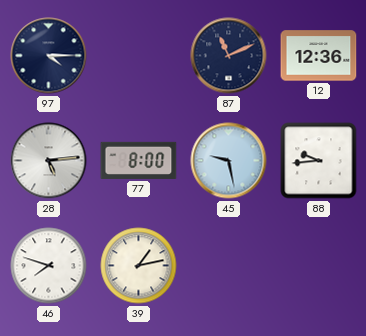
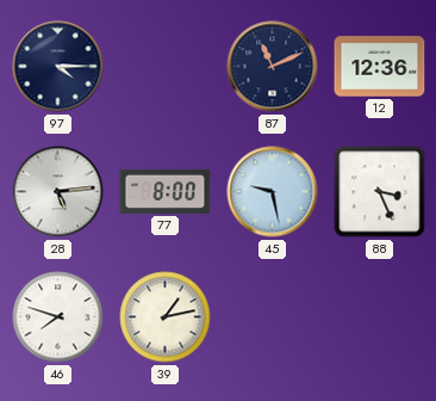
88: 9:44 -> 3:26
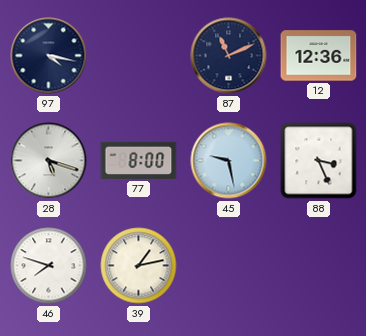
97: 4:15 -> 4:17
28: 5:14 -> 5:18
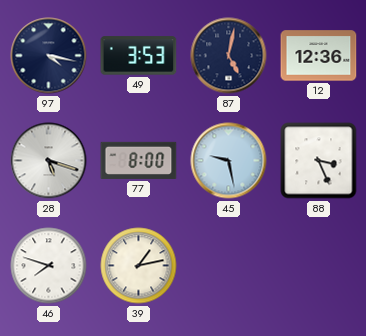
49: none -> 3:53
87: 11:11 -> 5:02
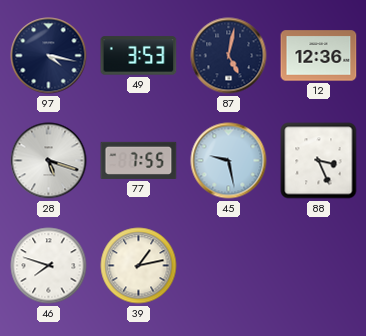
77: 8:00 -> 7:55
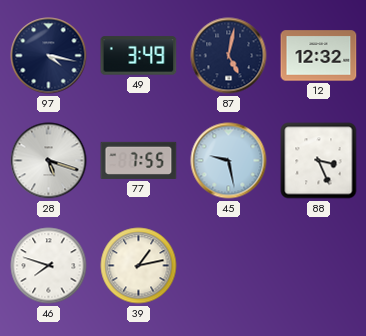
49: 3:53 -> 3:49
12: 12:36 -> 12:32
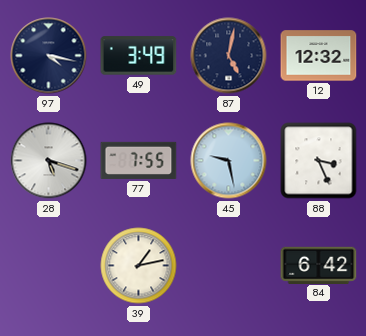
46: 7:48 -> none
84: none -> 6:42
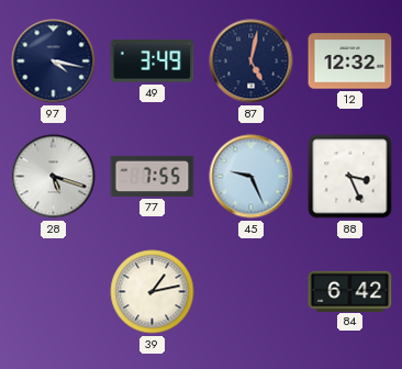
45: 9:28 -> 9:26
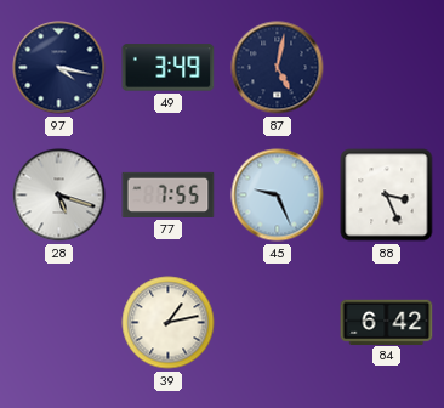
12: 12:32 -> none
